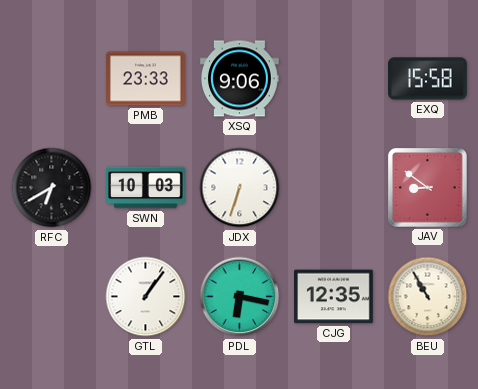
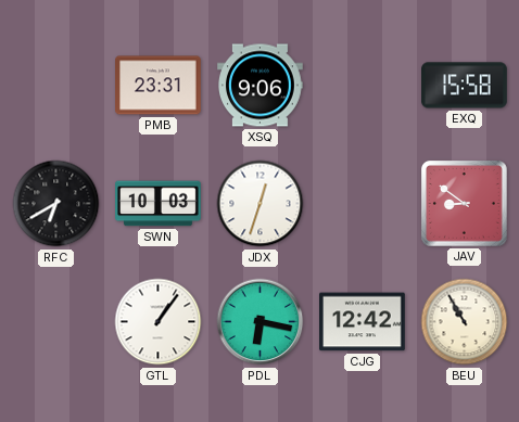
PMB: 23:33 -> 23:31
JDX: 6:33 -> 12:33
CJG: 12:35 -> 12:42
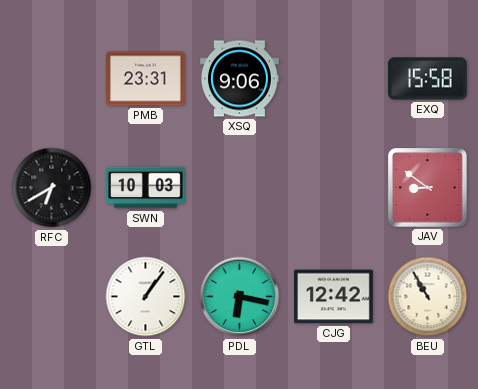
JDX: 12:33 -> none
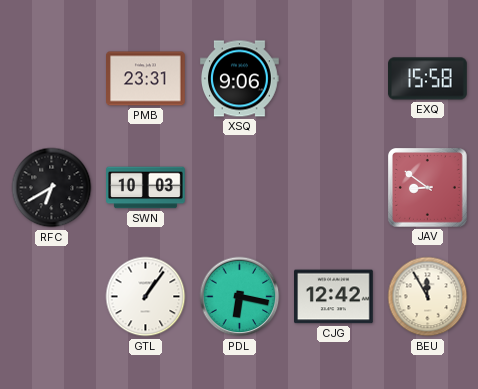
BEU: 10:55 -> 11:55
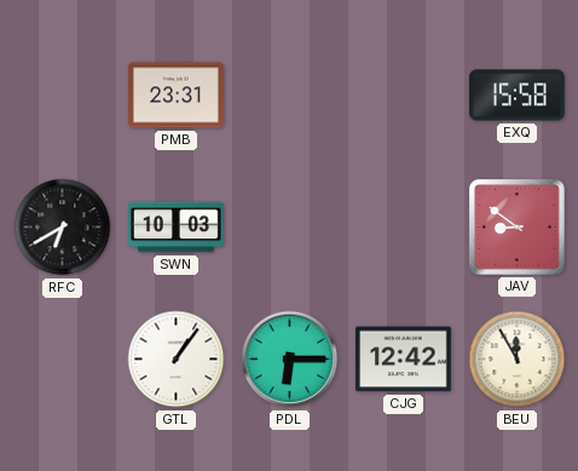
XSQ: 9:06 -> none
PDL: 6:17 -> 6:15
